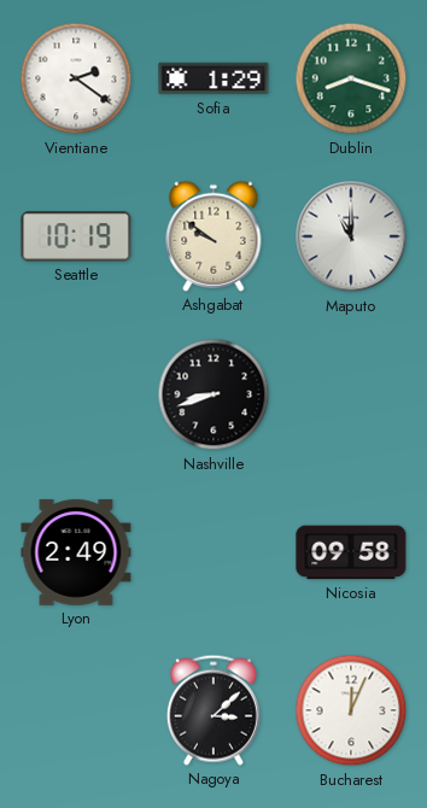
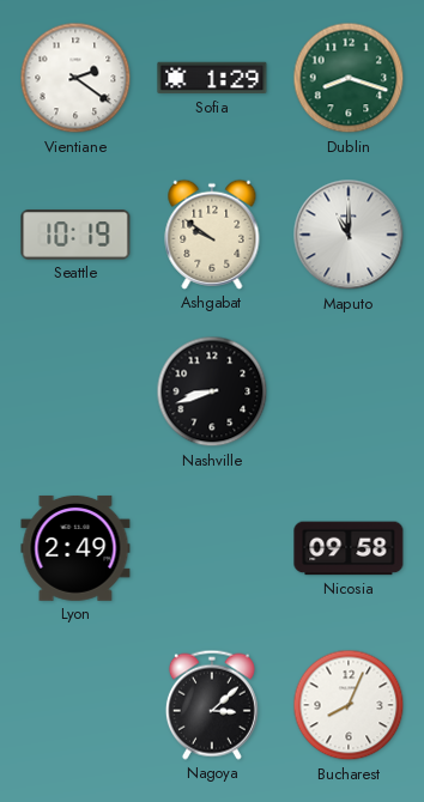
Bucharest: 12:04 -> 8:04
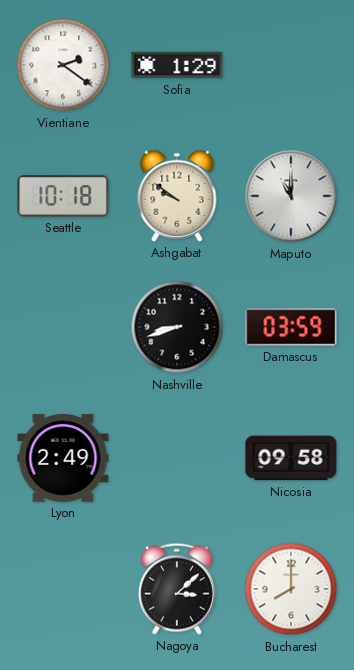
Dublin: 8:18 -> none
Seattle: 10:19 -> 10:18
Damascus: none -> 03:59
Bucharest: 8:04 -> 8:00
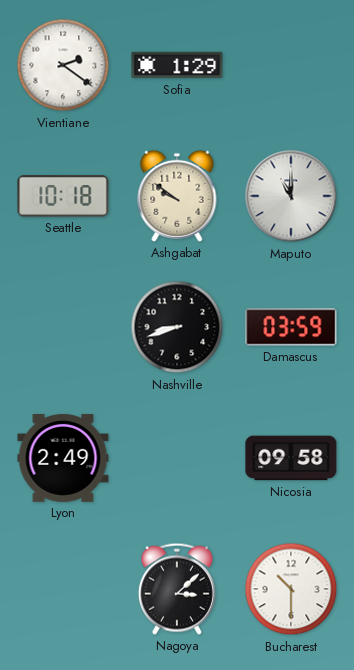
Bucharest: 8:00 -> 10:30
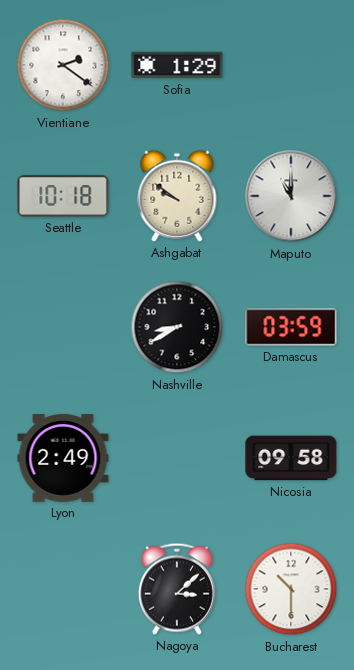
Nashville: 8:42 -> 8:40
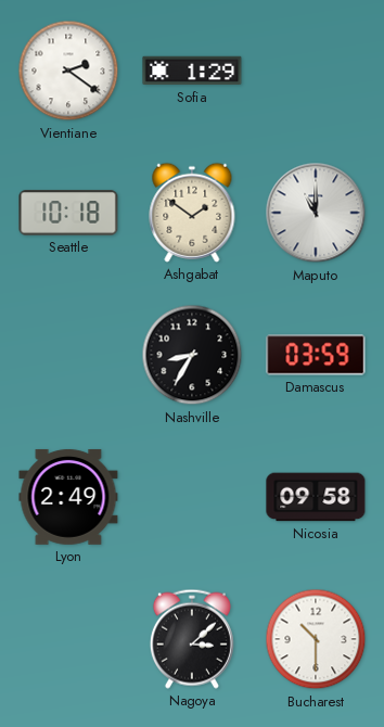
Ashgabat: 9:51 -> 1:51
Nashville: 8:40 -> 8:35
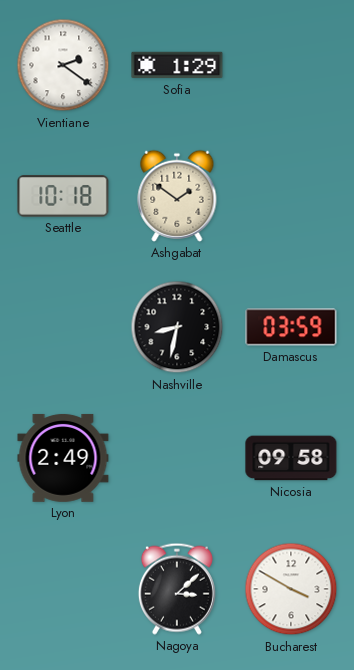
Maputo: 11:00 -> none
Nashville: 8:35 -> 8:32
Bucharest: 10:30 -> 3:50
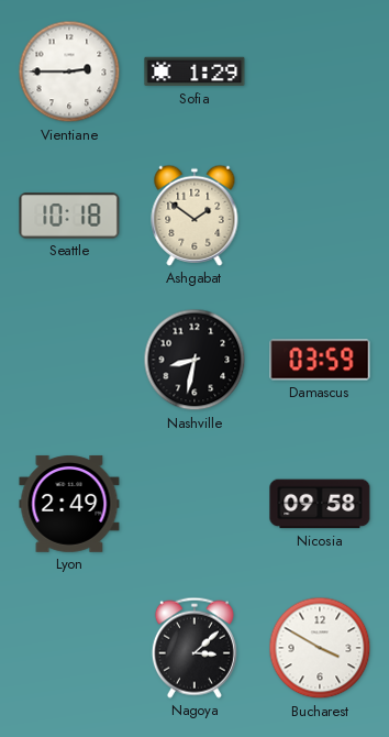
Vientiane: 2:21 -> 2:45
